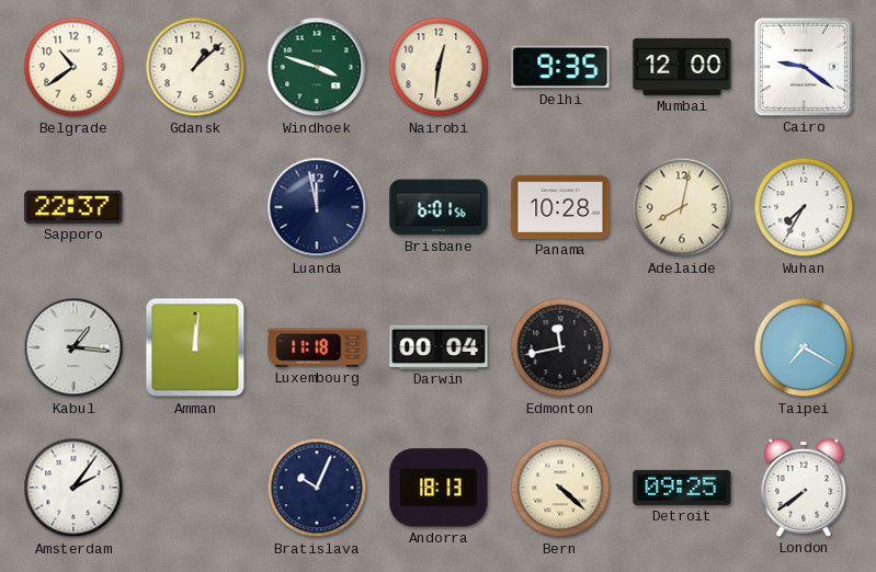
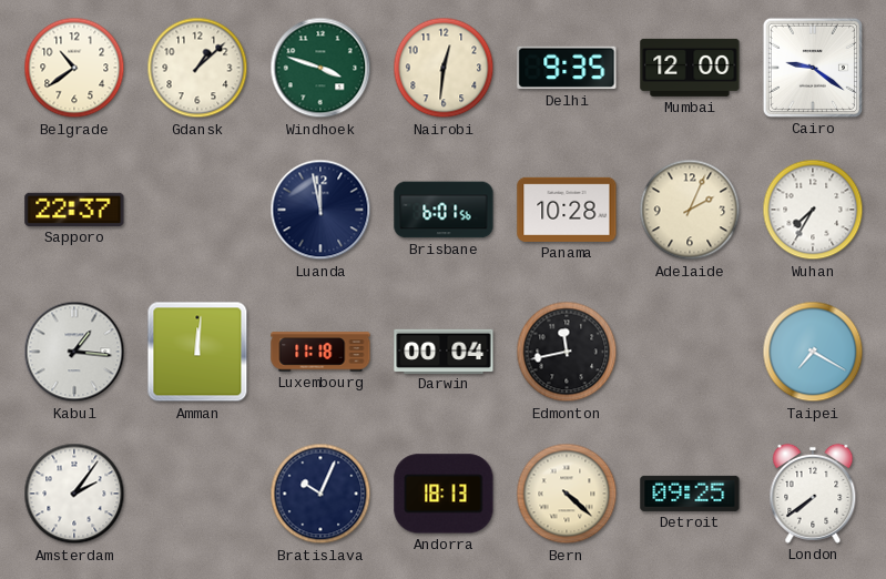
Adelaide: 8:02 -> 2:04
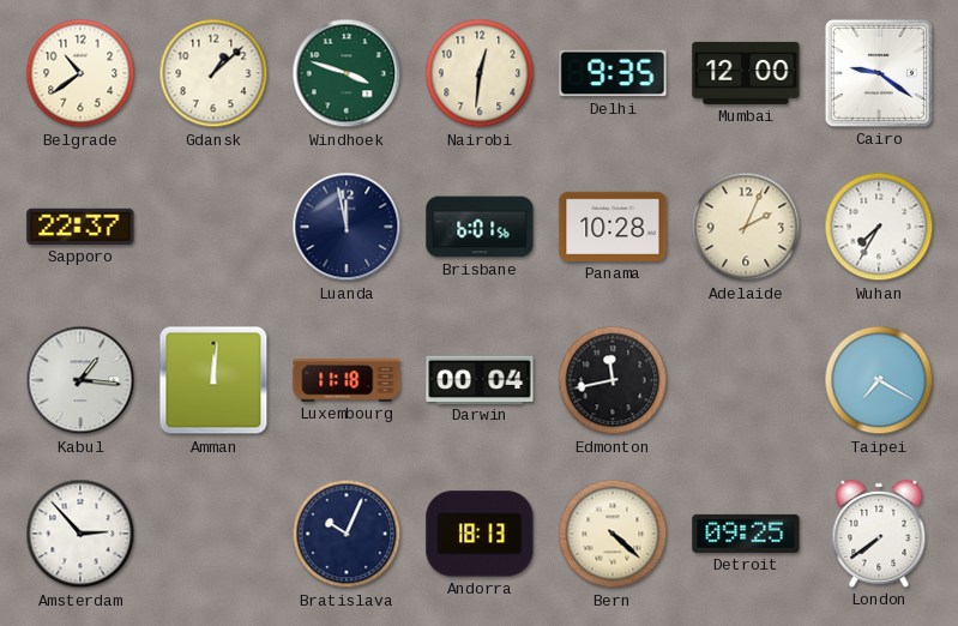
Amsterdam: 2:06 -> 2:53
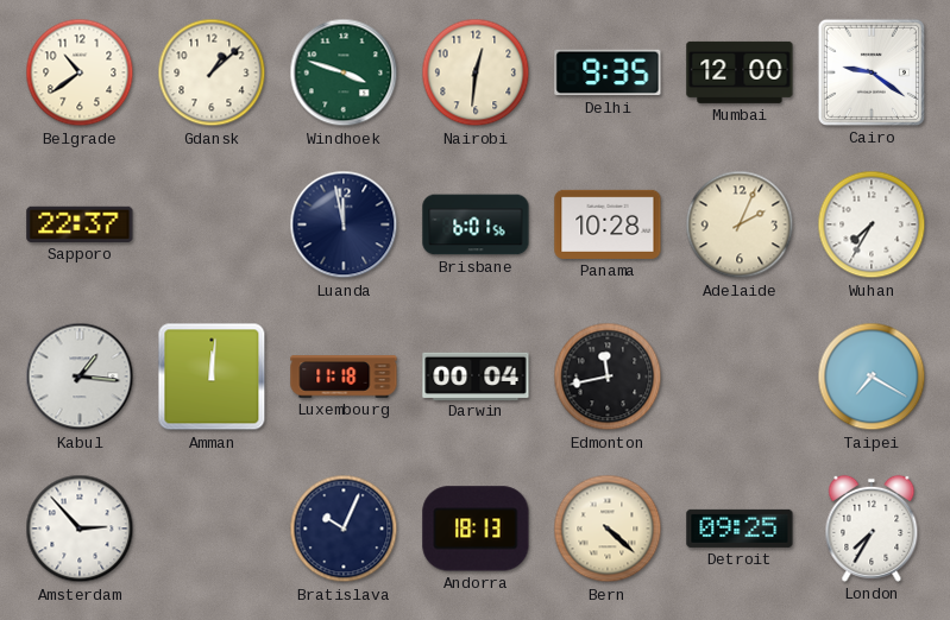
London: 7:39 -> 7:35
